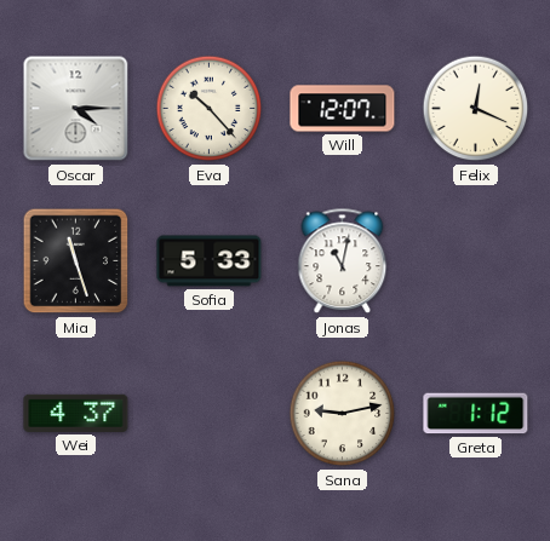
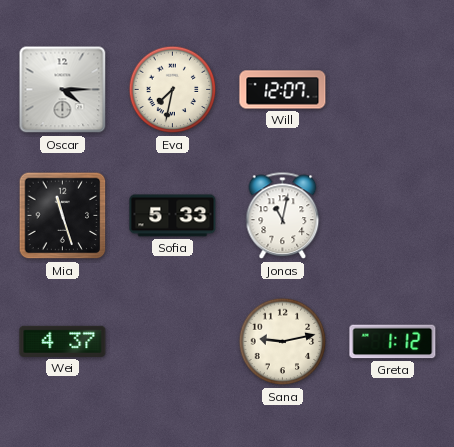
Eva: 10:23 -> 7:32
Felix: 12:19 -> none
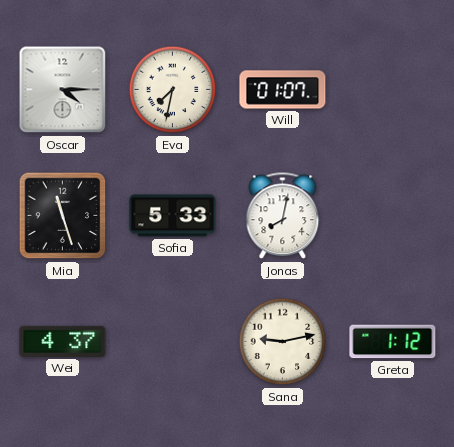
Will: 12:07 -> 01:07
Jonas: 11:02 -> 8:02
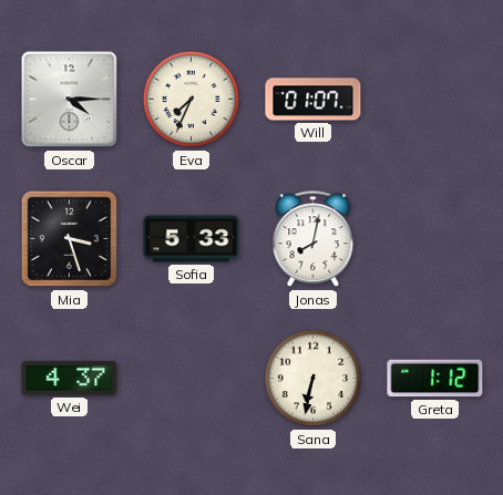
Eva: 7:32 -> 7:34
Mia: 11:27 -> 3:27
Sana: 9:13 -> 6:32
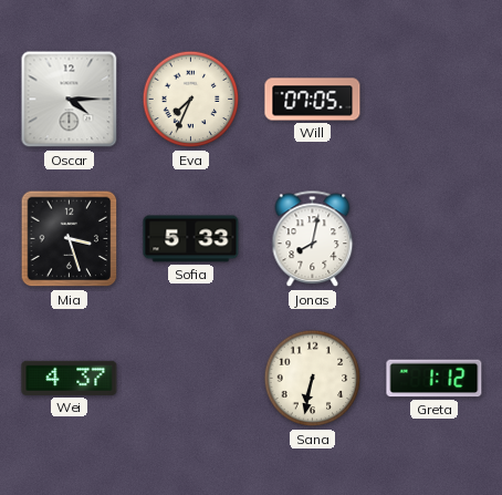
Will: 01:07 -> 07:05
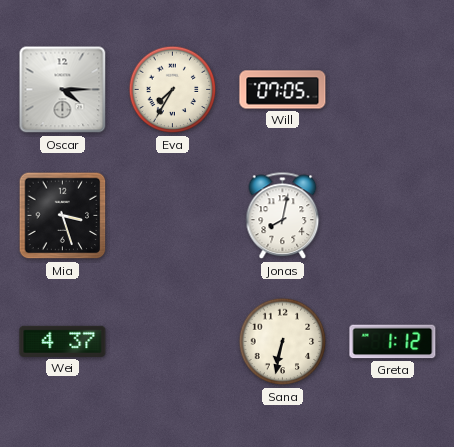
Eva: 7:34 -> 7:35
Sofia: 5:33 -> none
